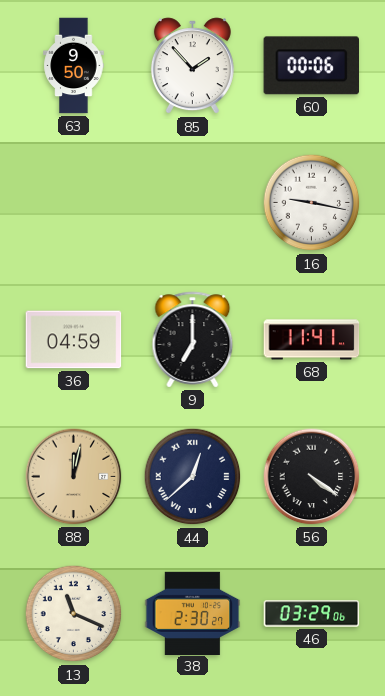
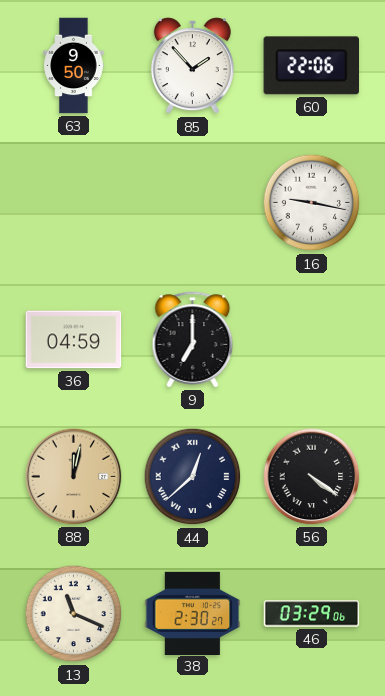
60: 00:06 -> 22:06
68: 11:41 -> none
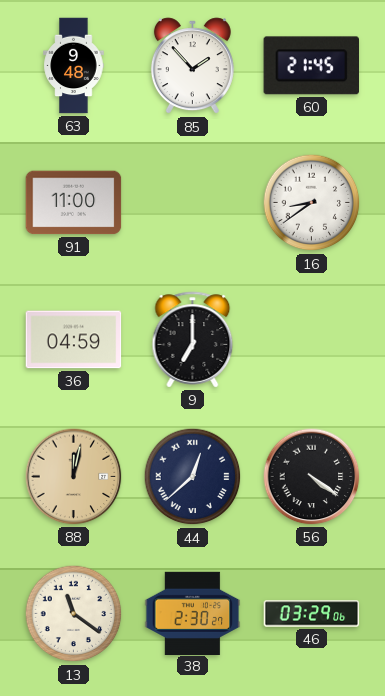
63: 9:50 -> 9:48
60: 22:06 -> 21:45
91: none -> 11:00
16: 9:17 -> 8:39
13: 11:19 -> 11:21
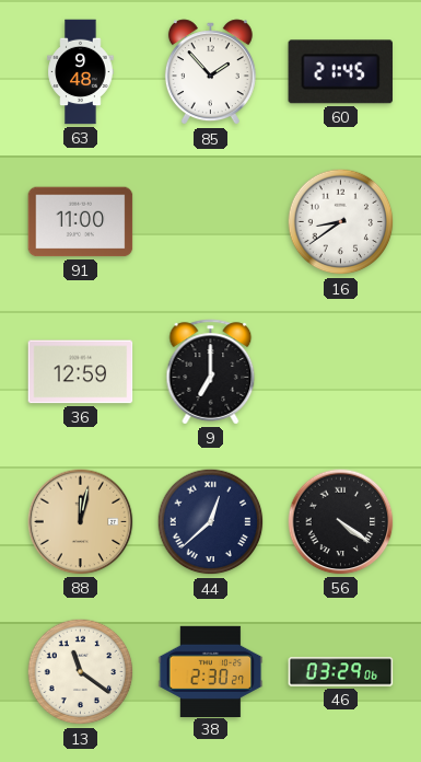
36: 04:59 -> 12:59
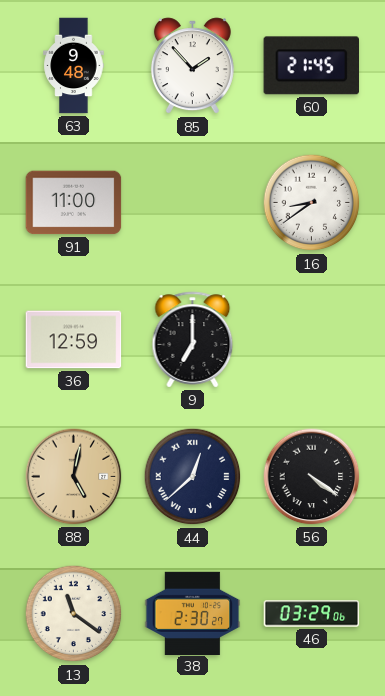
88: 12:02 -> 5:02
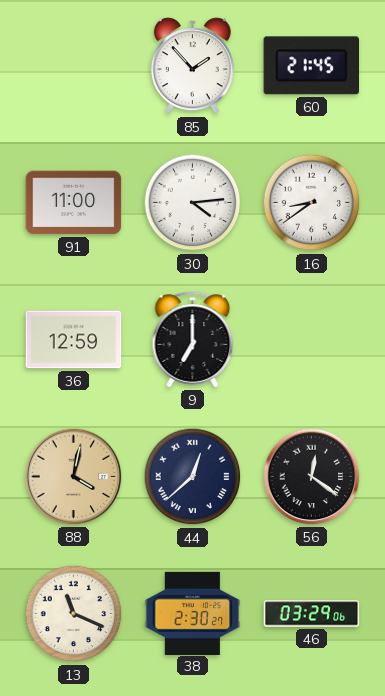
63: 9:48 -> none
30: none -> 4:14
88: 5:02 -> 4:02
56: 4:21 -> 12:21
13: 11:21 -> 11:19
